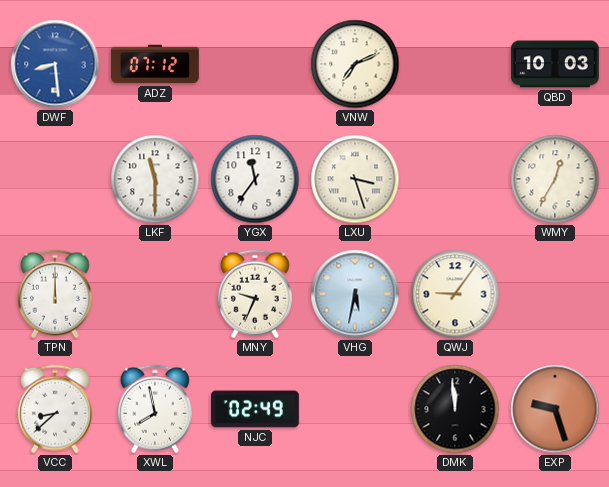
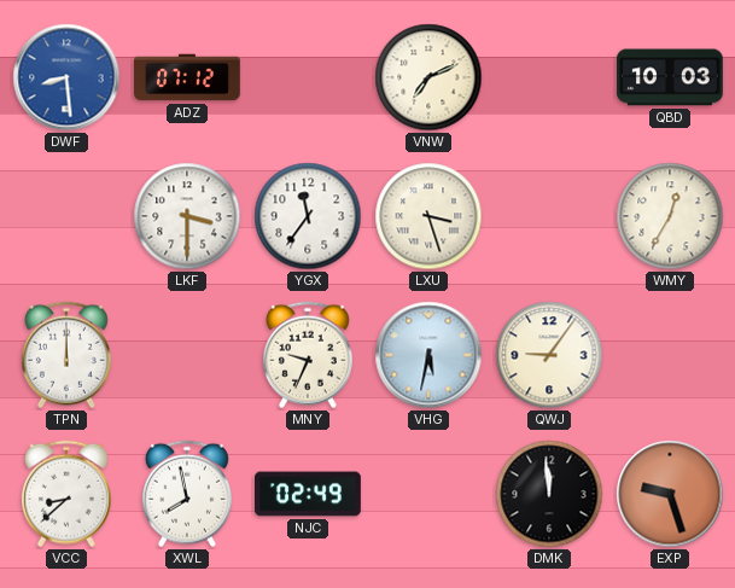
LKF: 11:30 -> 3:30
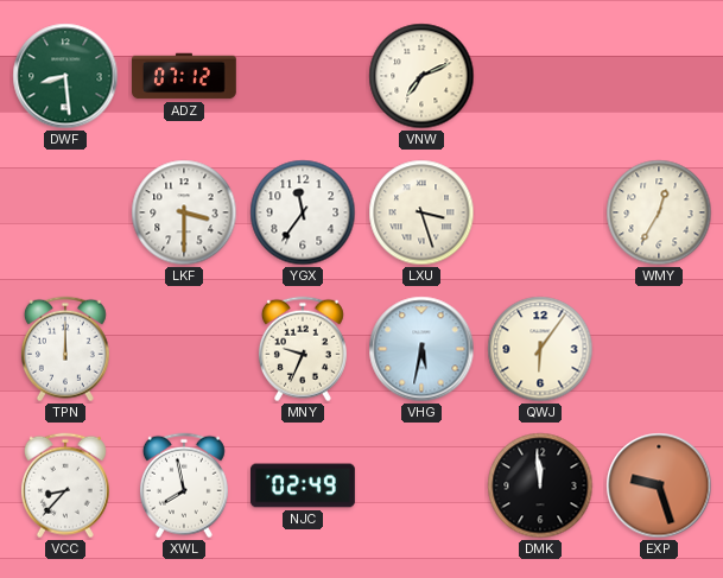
DWF dial: blue -> green
QBD: 10:03 -> none
QWJ: 9:06 -> 6:06
VCC: 8:38 -> 8:37
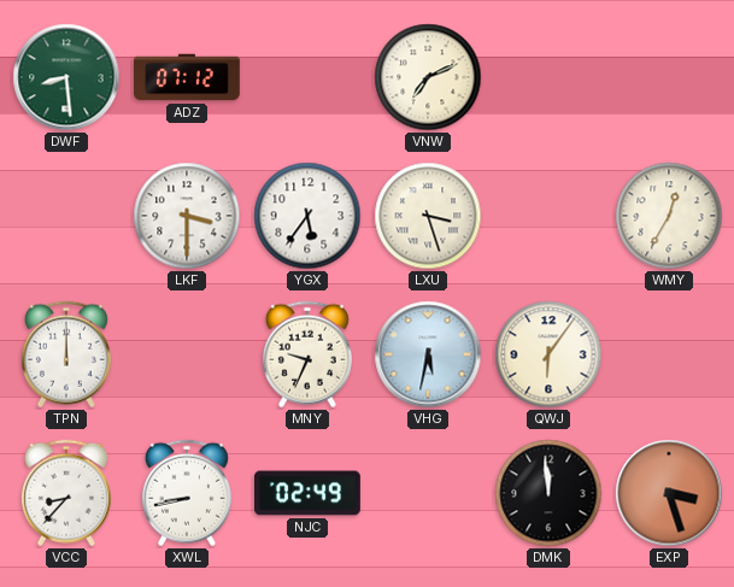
YGX: 11:36 -> 5:36
XWL: 7:58 -> 8:43
EXP: 9:27 -> 3:27
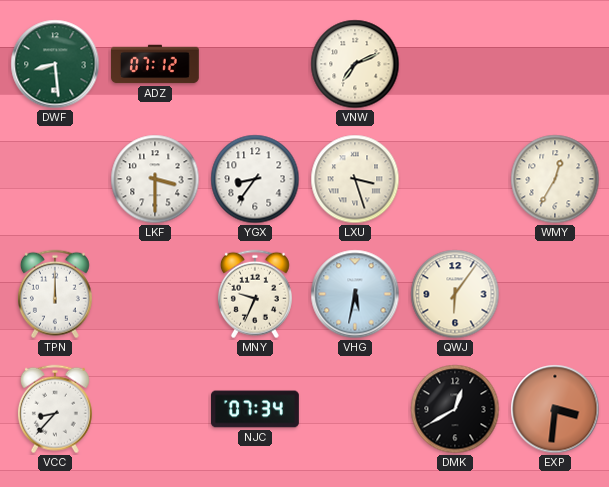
YGX: 5:36 -> 8:36
XWL: 8:43 -> none
NJC: 02:49 -> 07:34
DMK: 11:59 -> 12:40
EXP: 3:27 -> 3:31
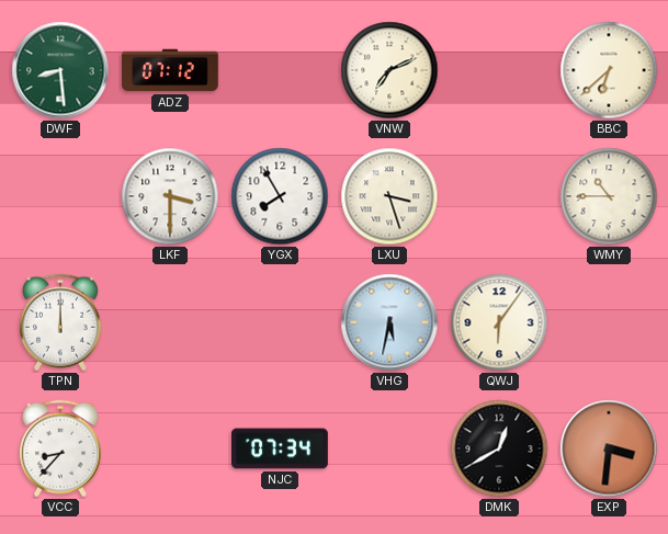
BBC: none -> 6:38
YGX: 8:36 -> 7:55
WMY: 12:35 -> 10:45
MNY: 9:34 -> none
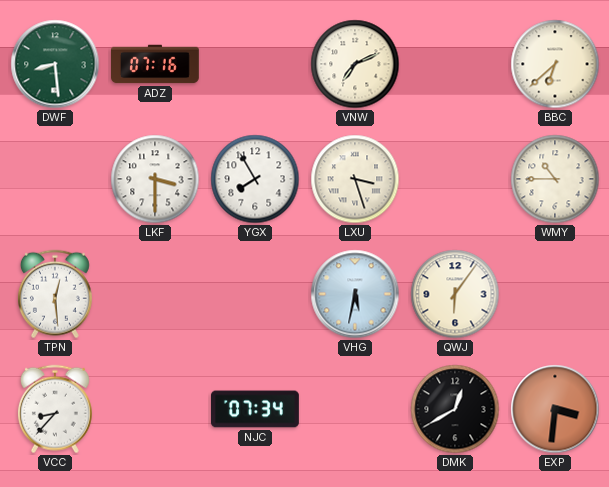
ADZ: 07:12 -> 07:16
TPN: 12:00 -> 12:29
